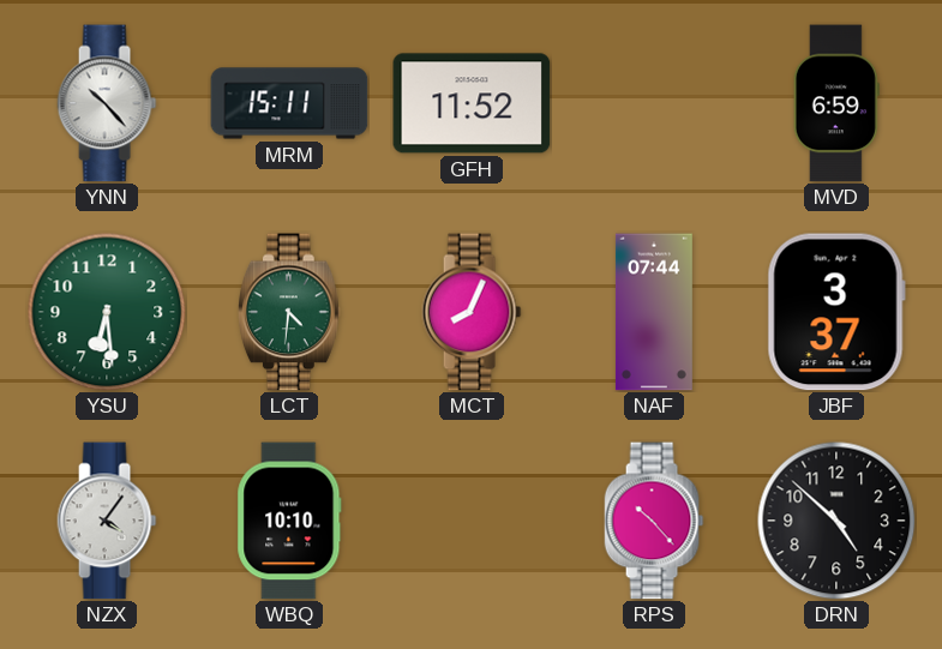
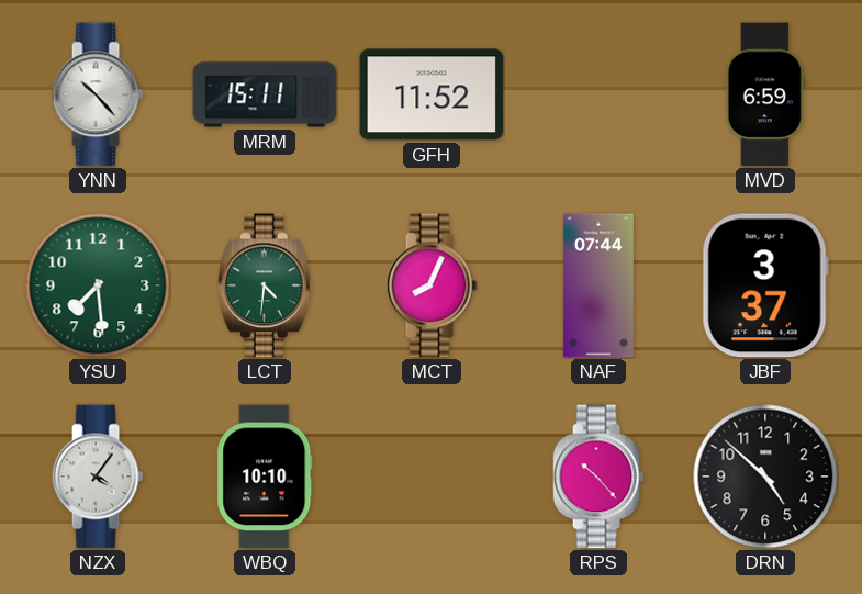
YSU: 6:29 -> 7:29
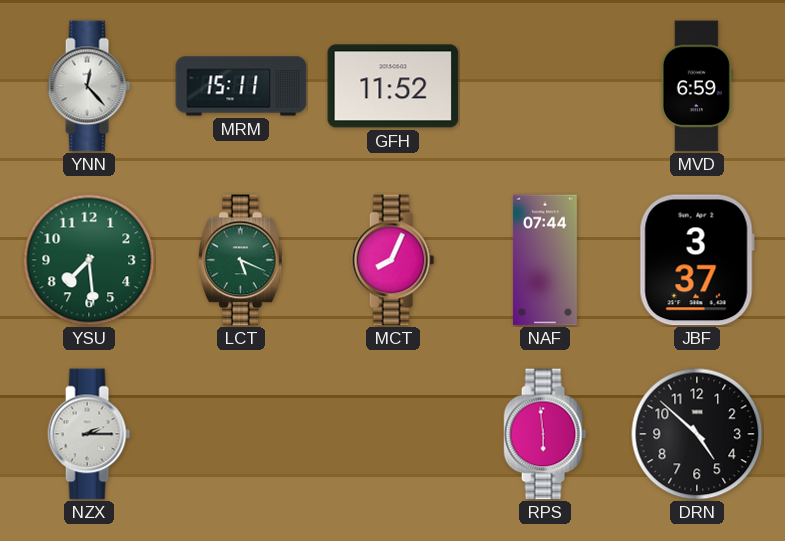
YNN: 10:23 -> 12:23
LCT: 4:31 -> 5:19
NZX: 4:06 -> 2:15
WBQ: 10:10 -> none
RPS: 10:23 -> 5:59
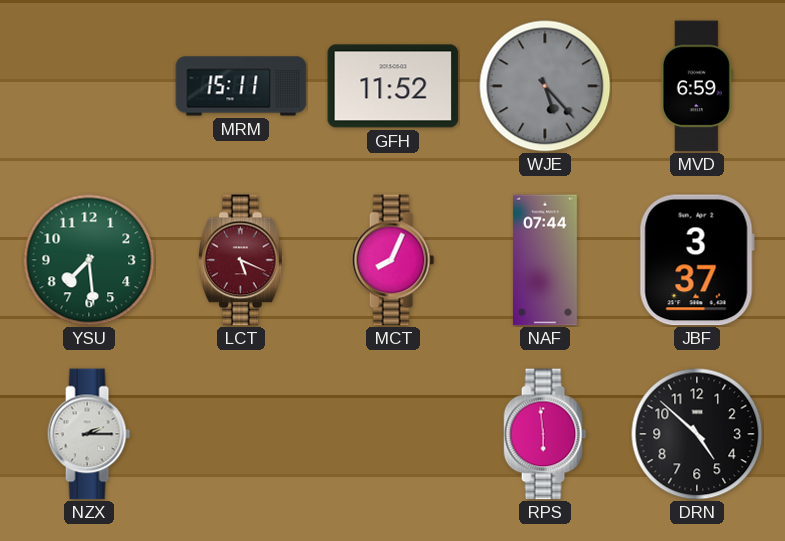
YNN: 12:23 -> none
WJE: none -> 5:23
LCT dial: green -> burgundy
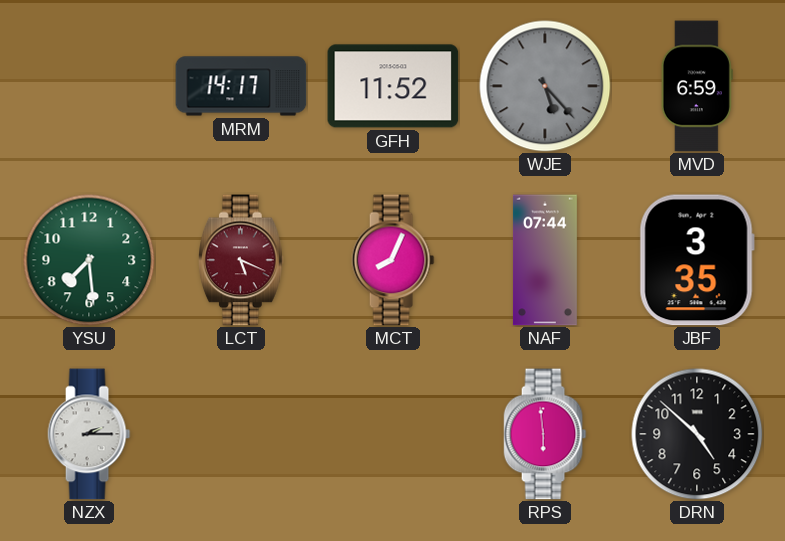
MRM: 15:11 -> 14:17
JBF: 3:37 -> 3:35
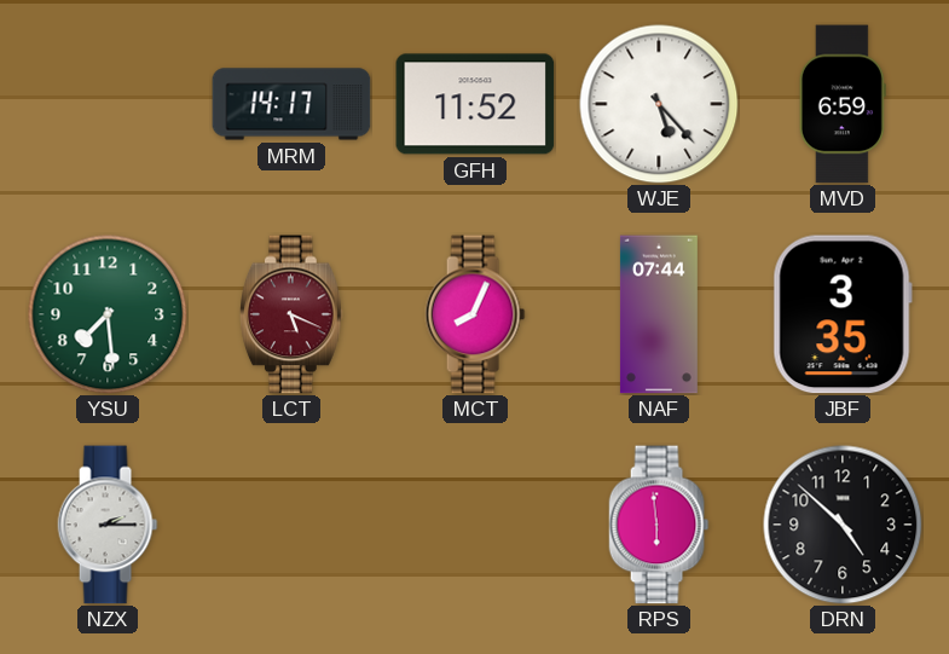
WJE dial: grey -> white
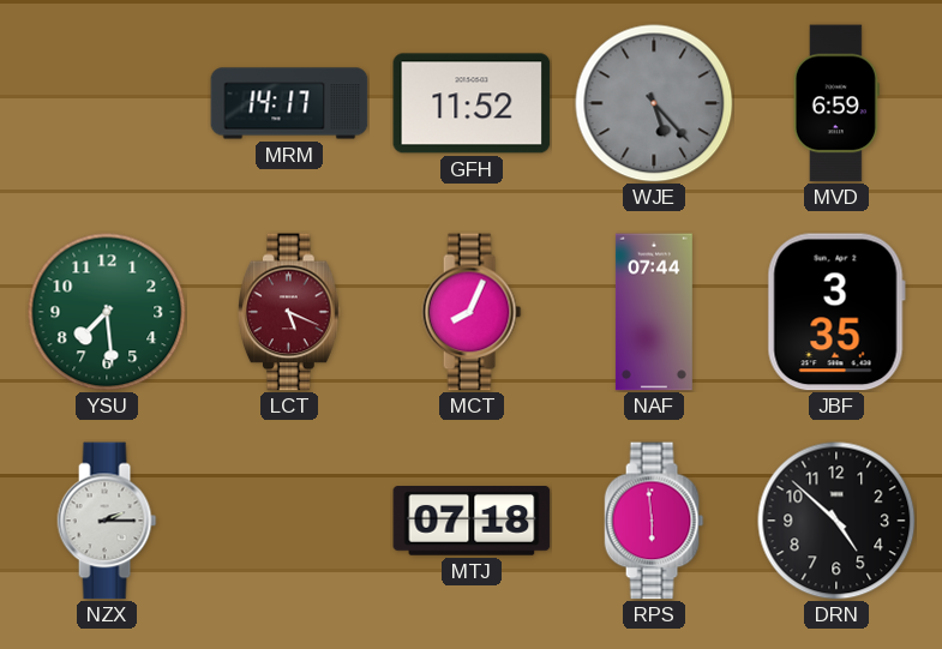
WJE dial: white -> grey
MTJ: none -> 07:18
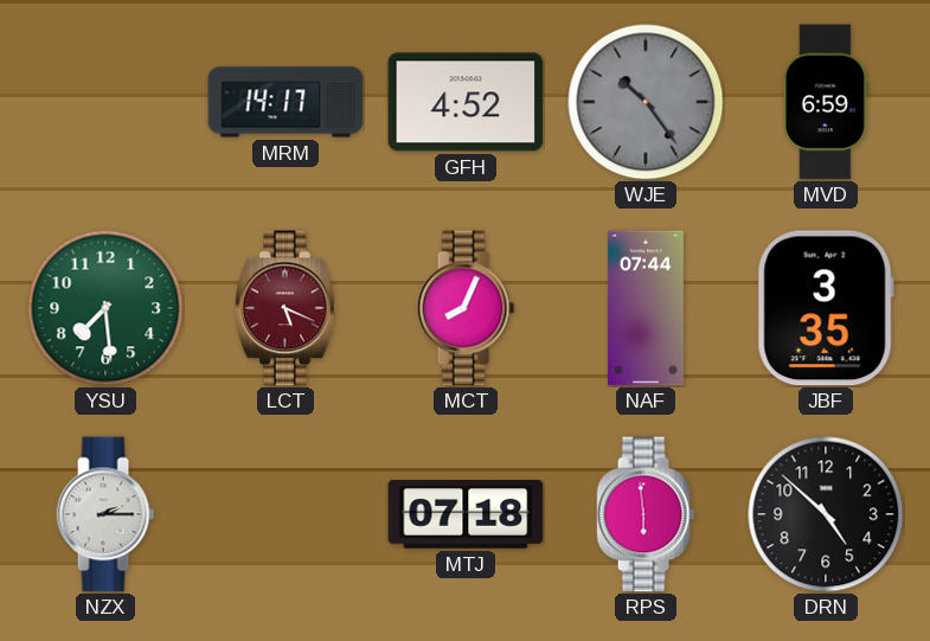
GFH: 11:52 -> 4:52
WJE: 5:23 -> 10:24
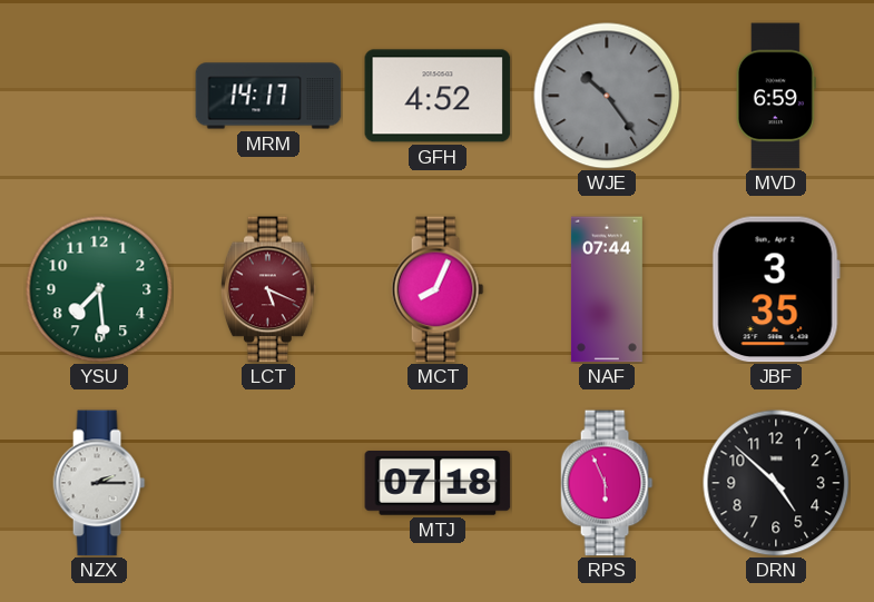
RPS: 5:59 -> 5:56
